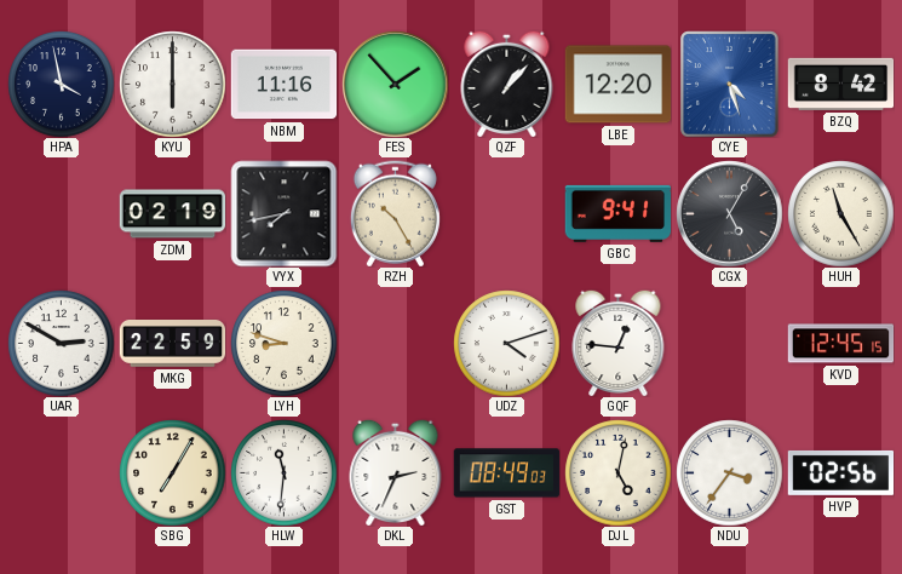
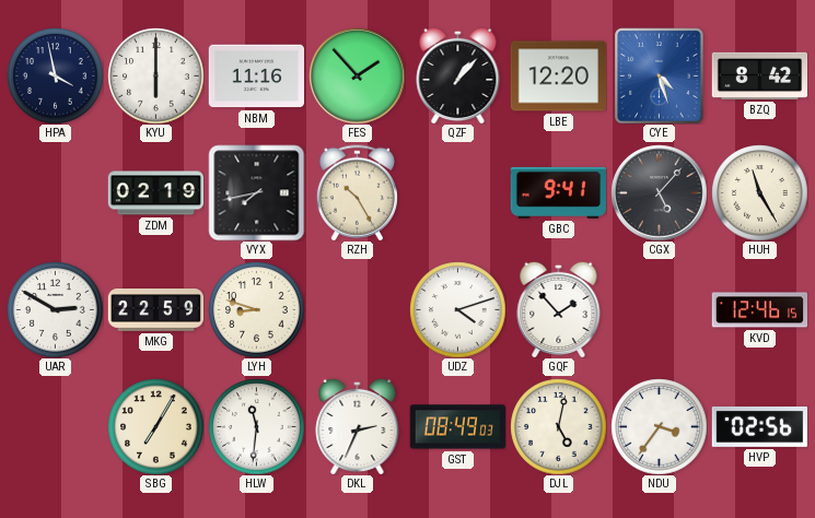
CGX: 5:05 -> 5:07
GQF: 12:46 -> 1:53
KVD: 12:45 -> 12:46
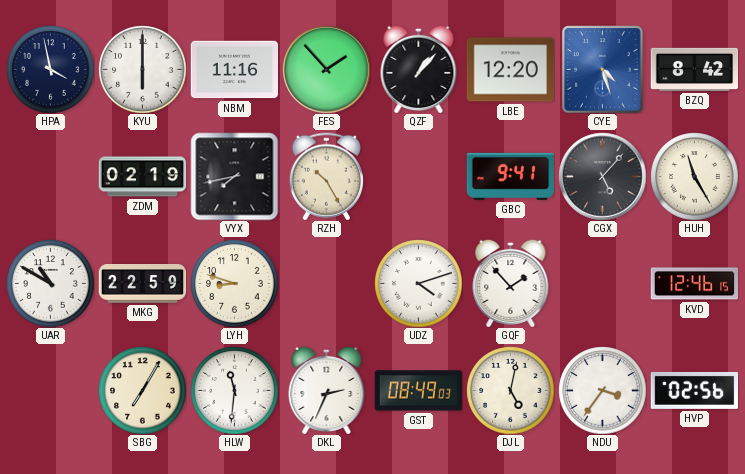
UAR: 2:50 -> 10:50
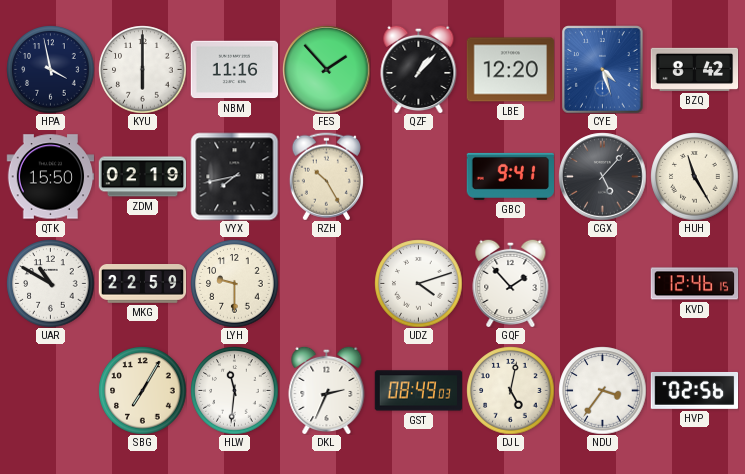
QTK: none -> 15:50
LYH: 8:48 -> 9:30
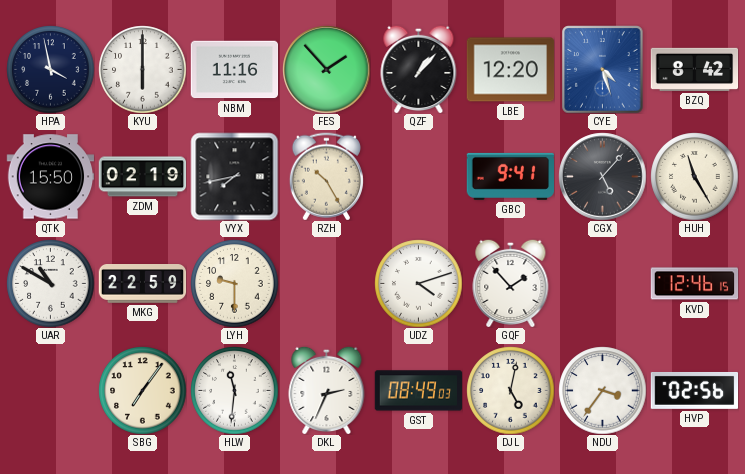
SBG: 7:05 -> 7:06
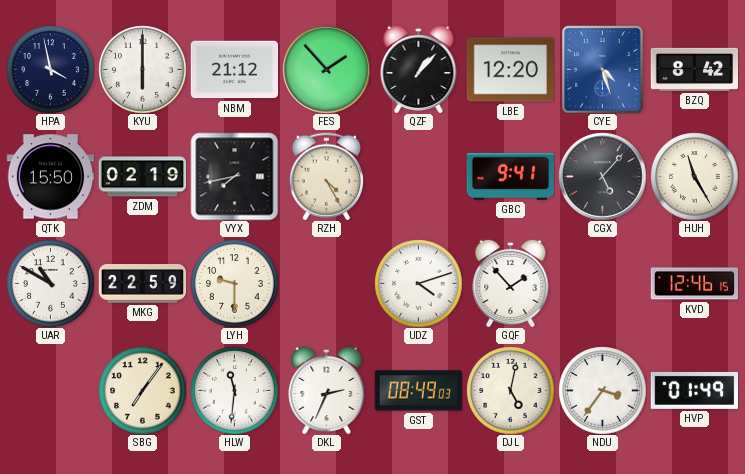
NBM: 11:16 -> 21:12
RZH: 10:25 -> 4:25
HVP: 02:56 -> 01:49
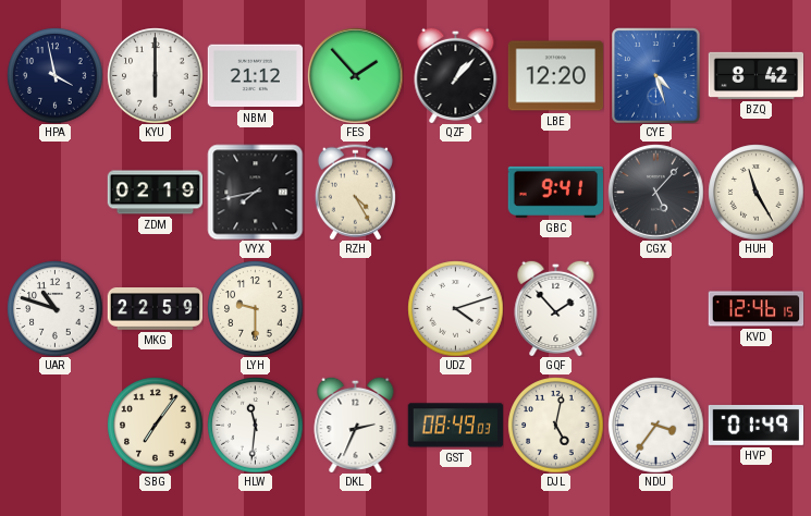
QTK: 15:50 -> none
UAR: 10:50 -> 10:48
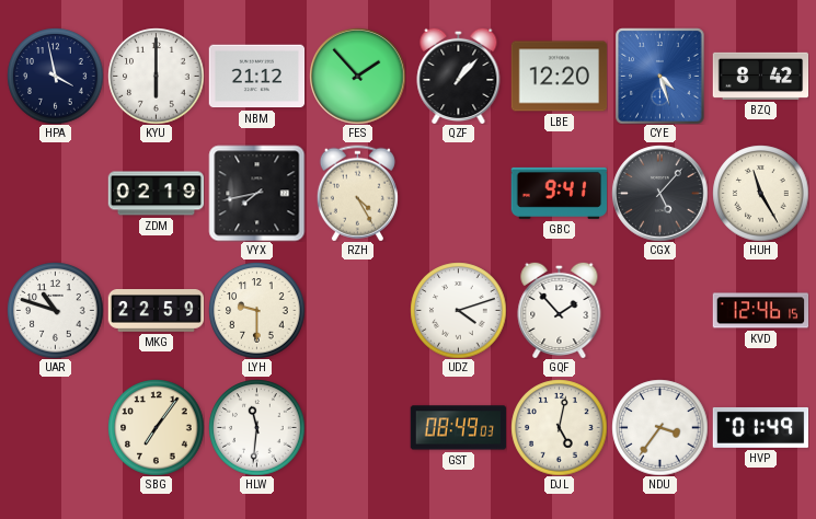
DKL: 2:34 -> none
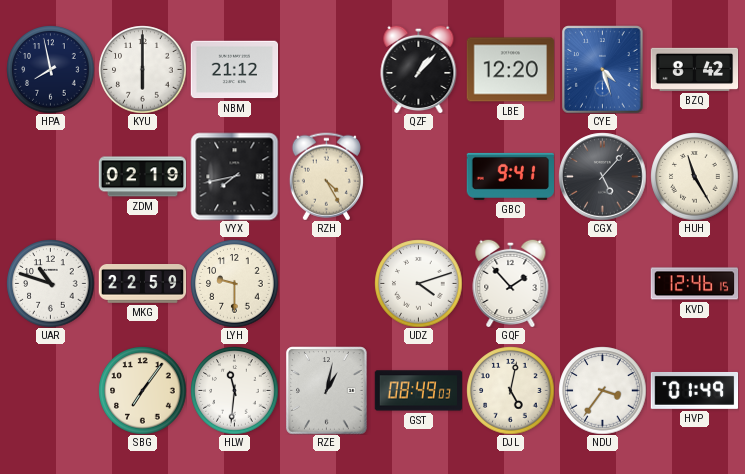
HPA: 3:58 -> 7:58
FES: 1:53 -> none
RZE: none -> 1:02
